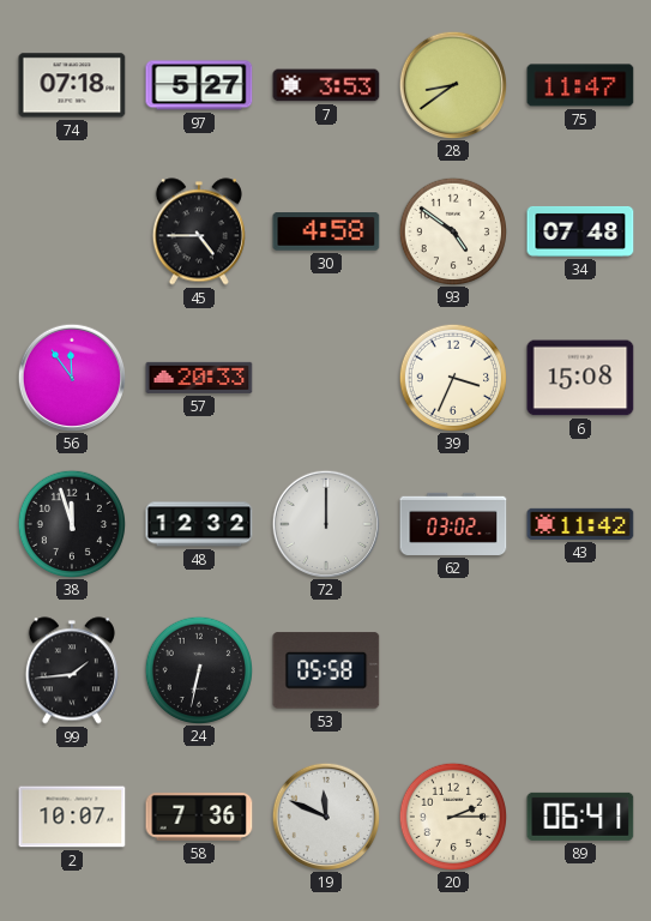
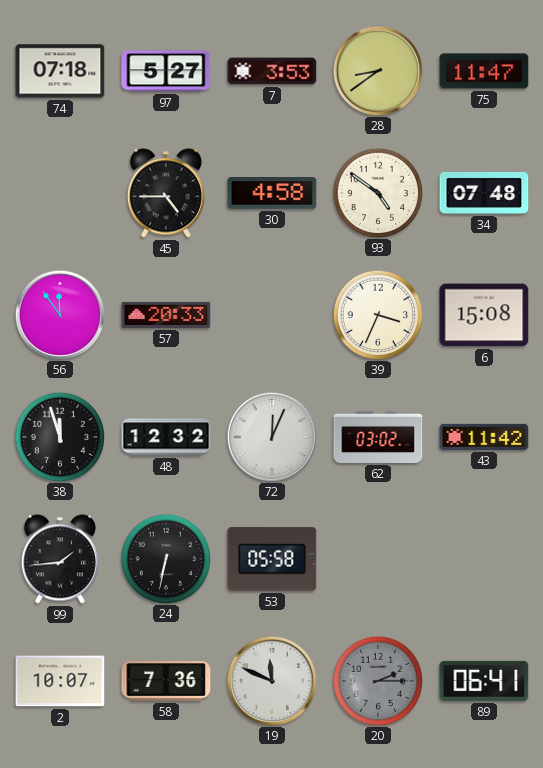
72: 12:00 -> 12:04
20 dial: cream -> grey
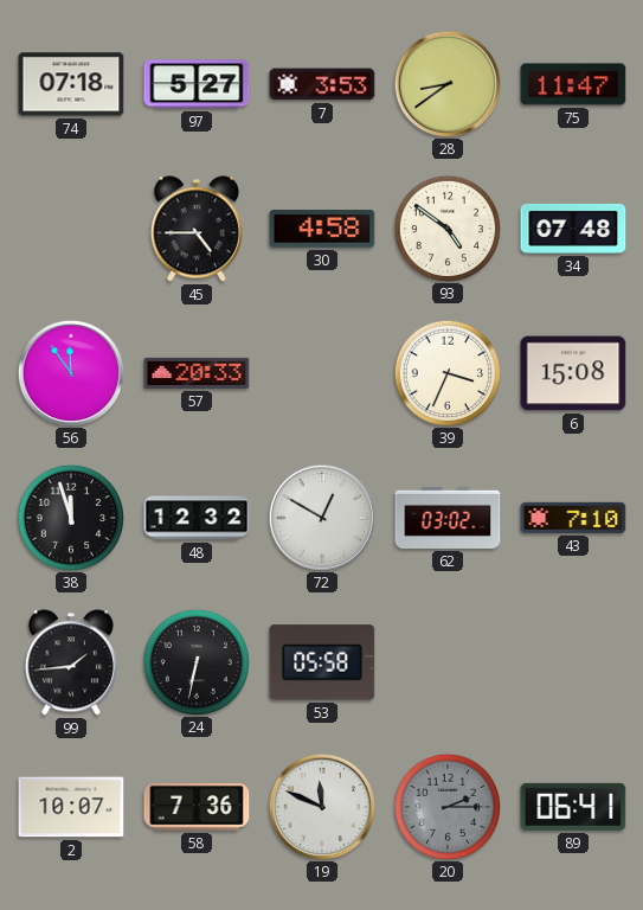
72: 12:04 -> 12:50
43: 11:42 -> 7:10
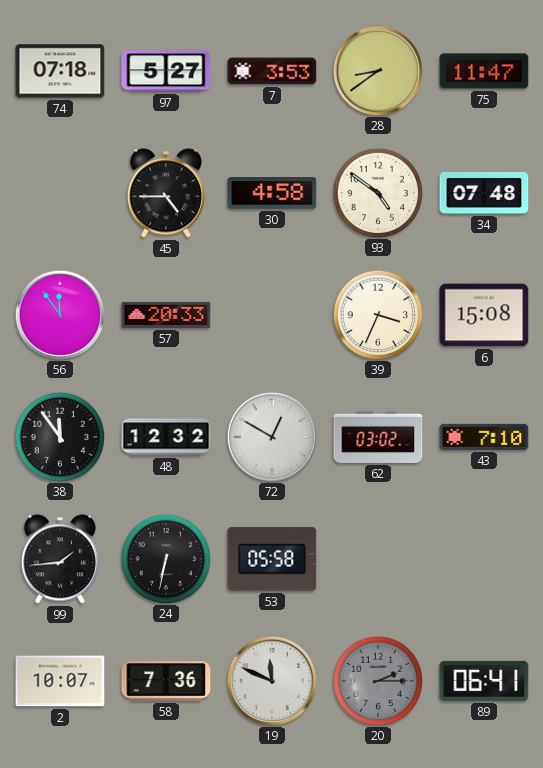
38: 11:57 -> 11:54
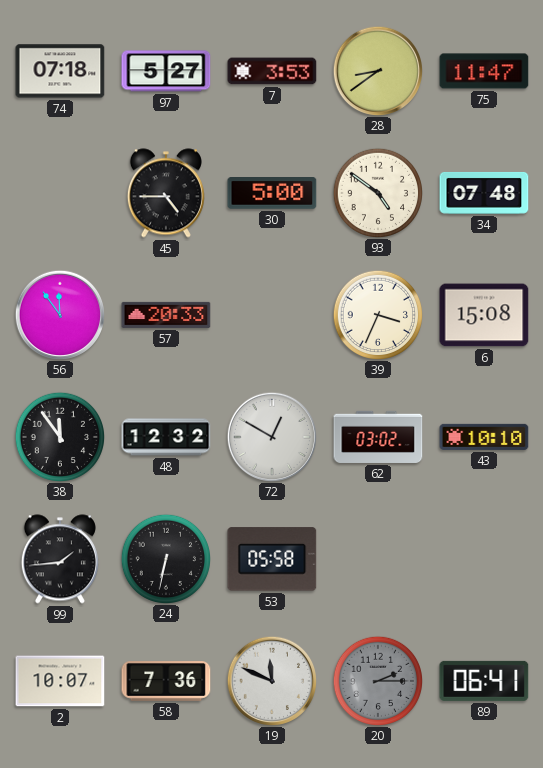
30: 4:58 -> 5:00
43: 7:10 -> 10:10
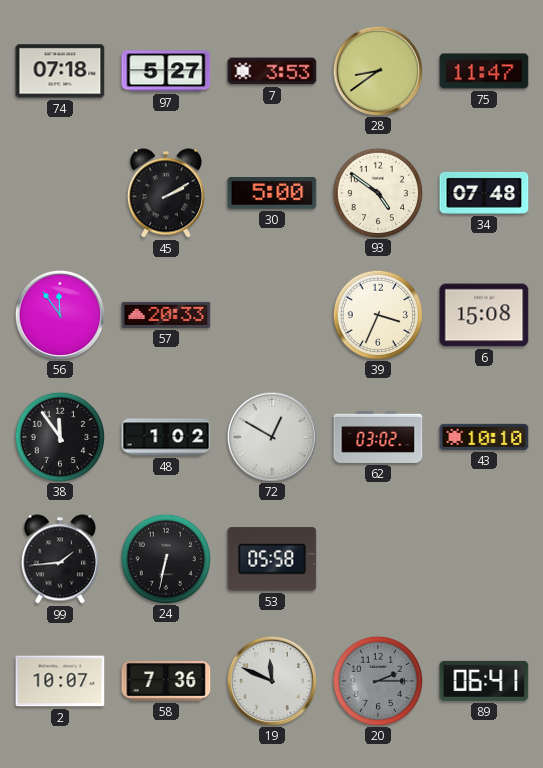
45: 4:45 -> 2:10
48: 12:32 -> 1:02
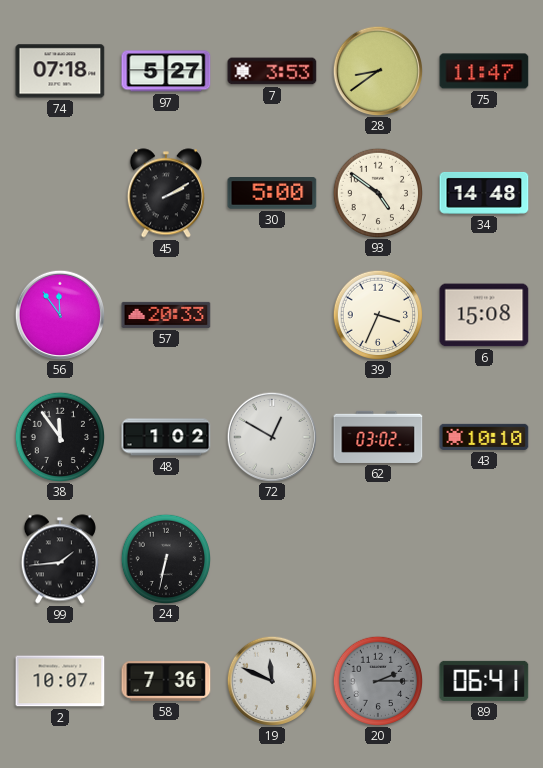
34: 07:48 -> 14:48
53: 05:58 -> none
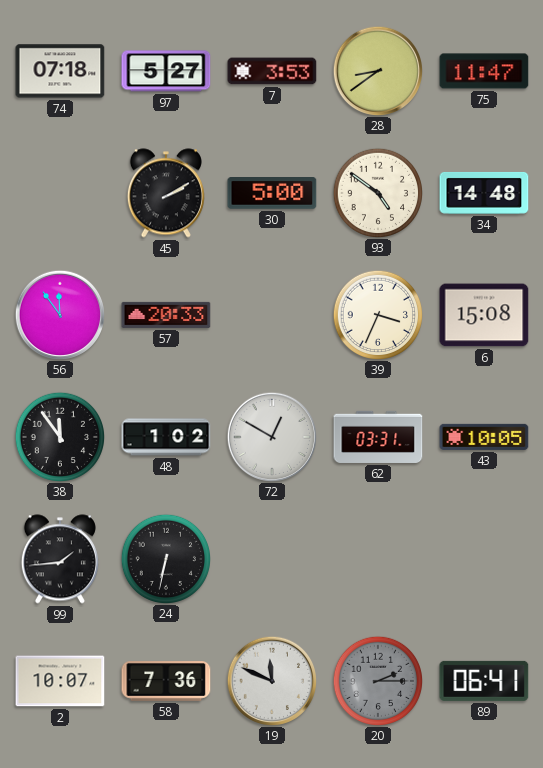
62: 03:02 -> 03:31
43: 10:10 -> 10:05
